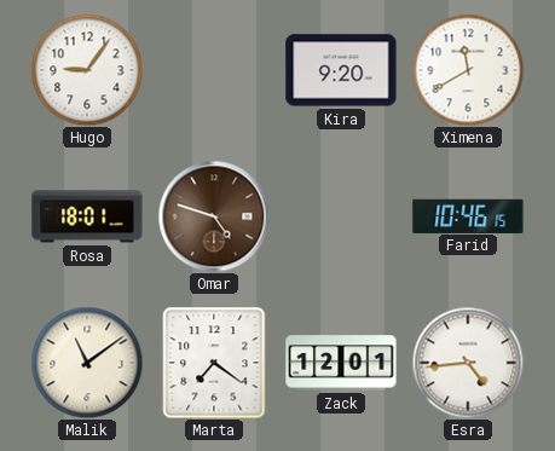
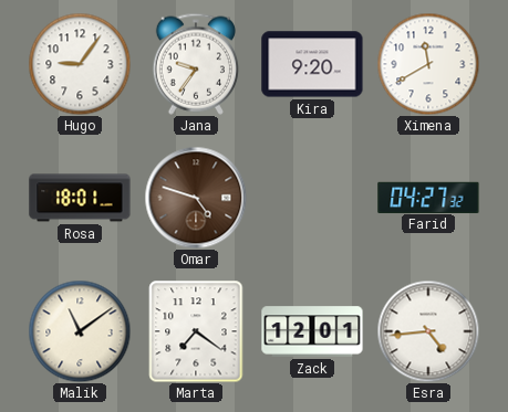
Jana: none -> 9:36
Farid: 10:46 -> 04:27
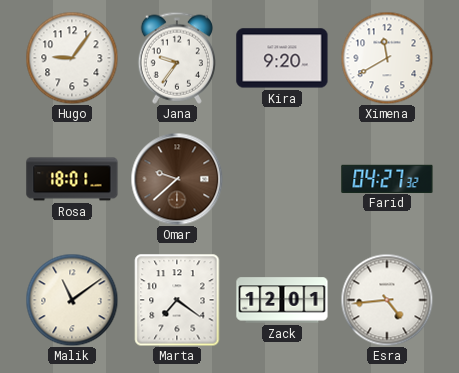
Omar: 4:48 -> 9:38
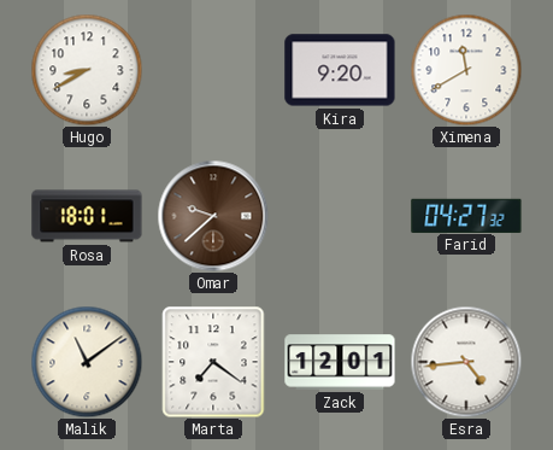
Hugo: 9:06 -> 8:40
Jana: 9:36 -> none
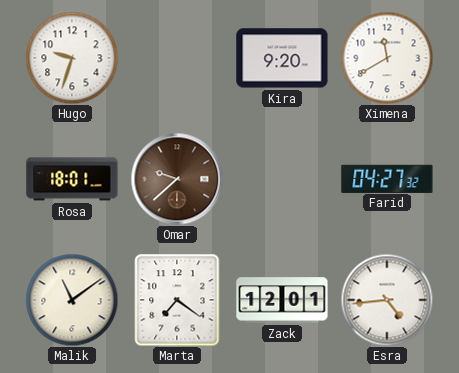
Hugo: 8:40 -> 9:33
